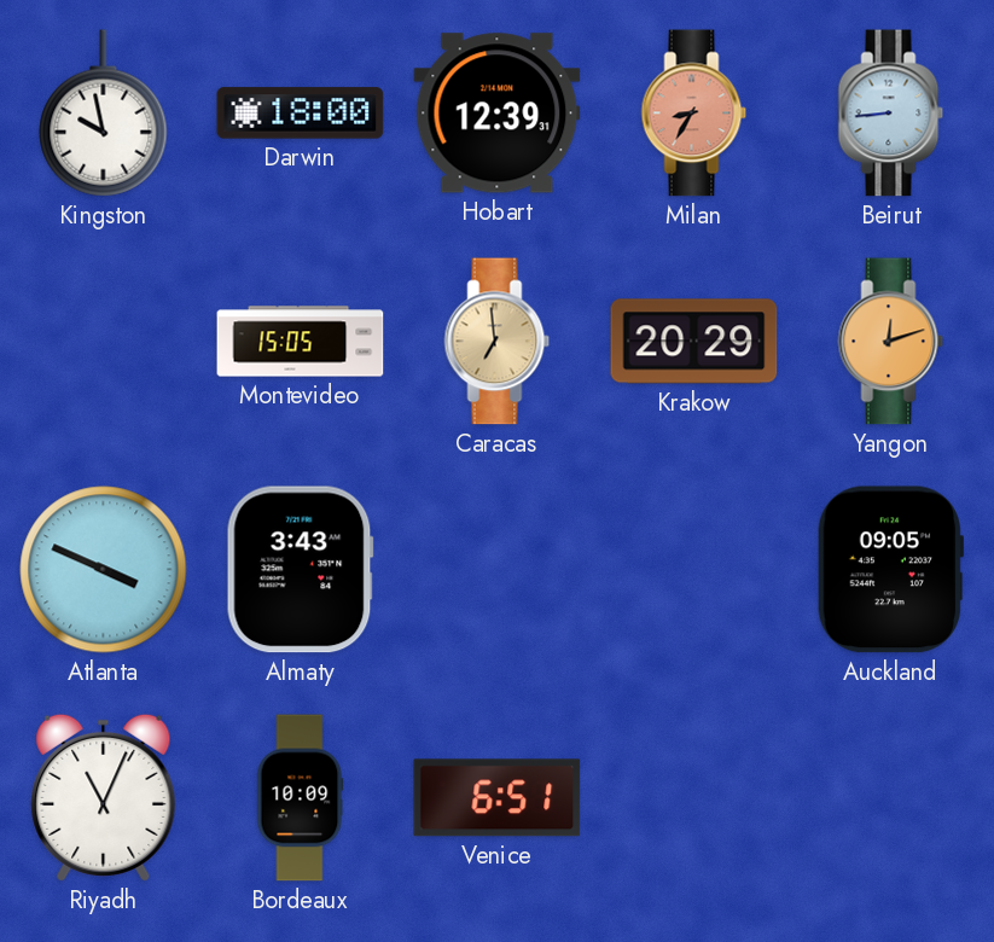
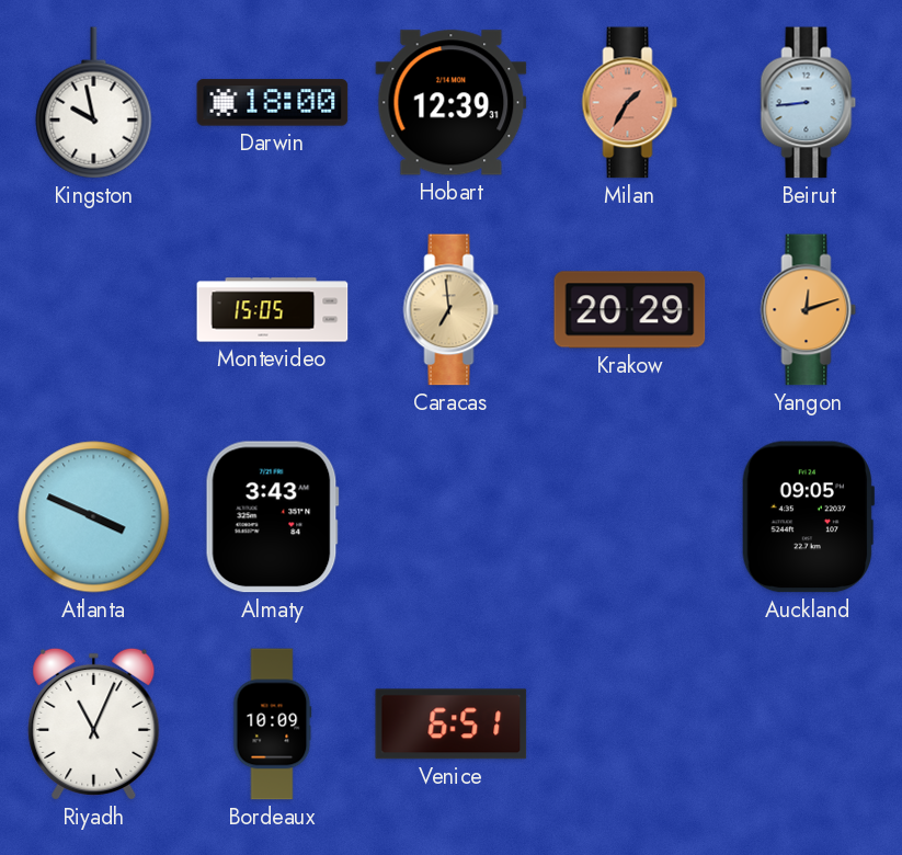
Milan: 8:35 -> 1:35
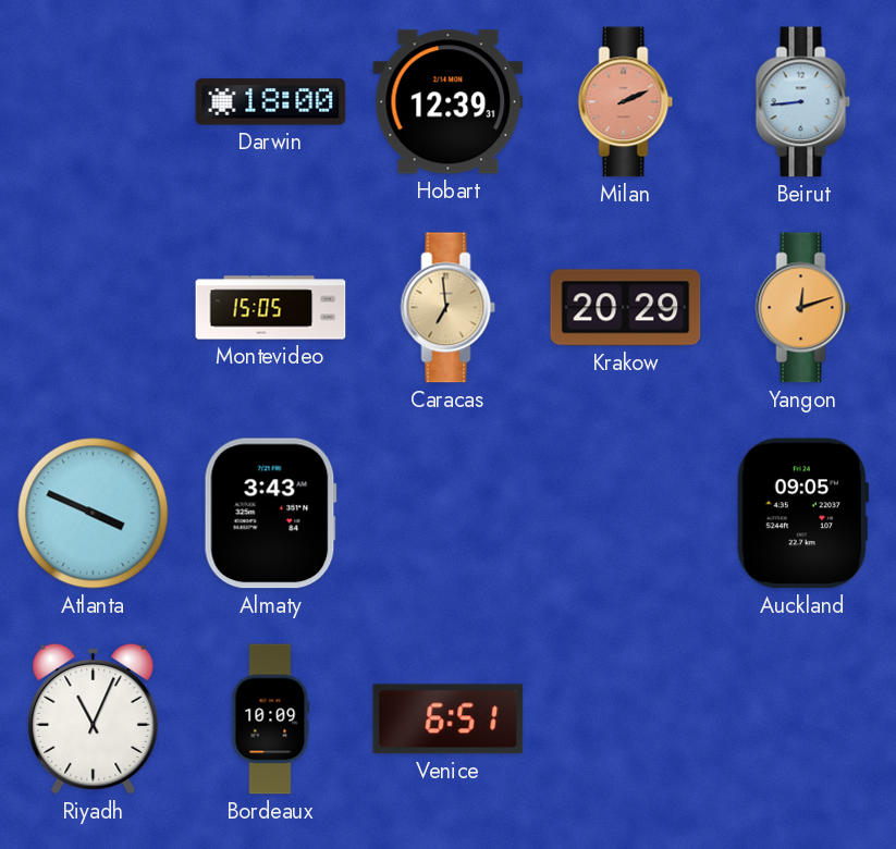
Kingston: 9:58 -> none
Milan: 1:35 -> 2:11
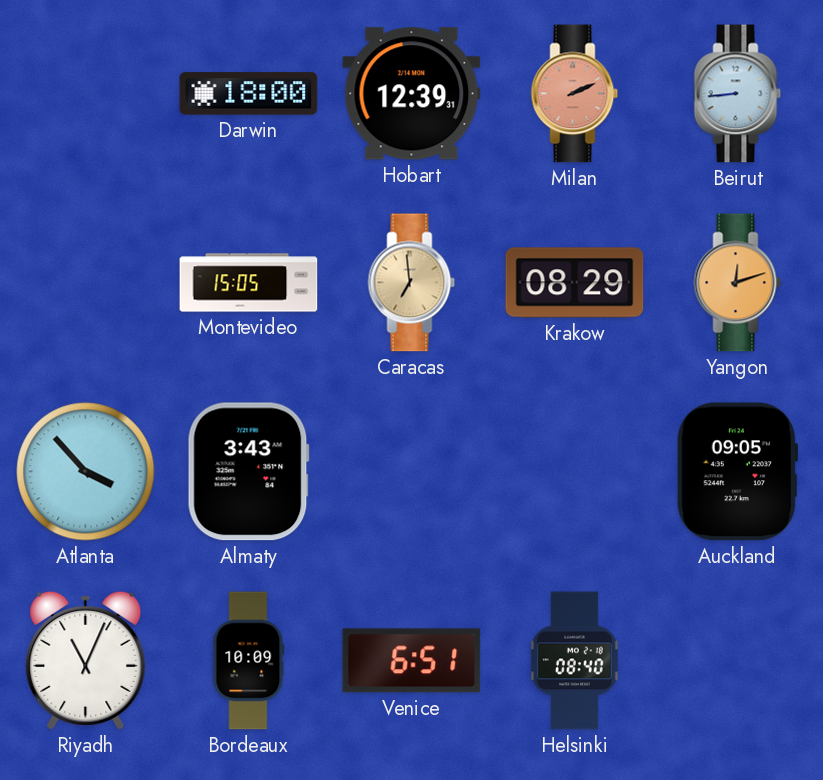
Krakow: 20:29 -> 08:29
Atlanta: 3:49 -> 3:53
Helsinki: none -> 08:40
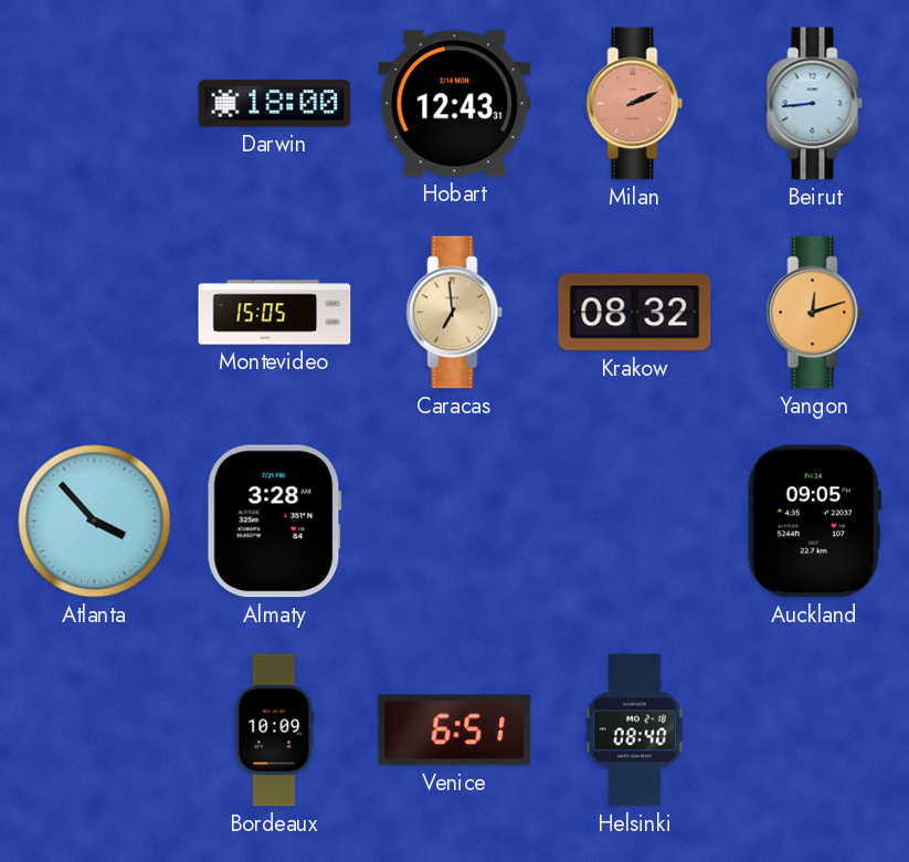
Hobart: 12:39 -> 12:43
Krakow: 08:29 -> 08:32
Almaty: 3:43 -> 3:28
Riyadh: 11:04 -> none
